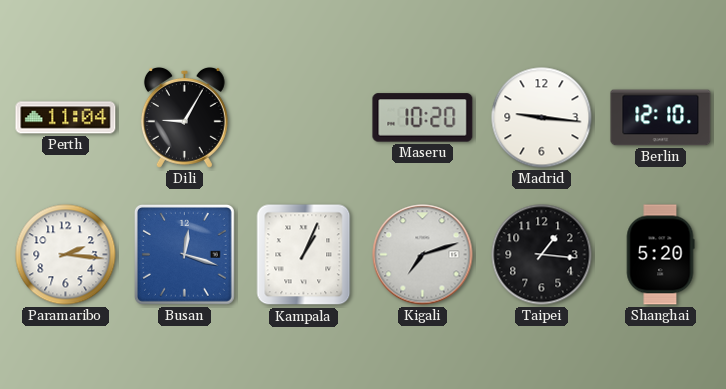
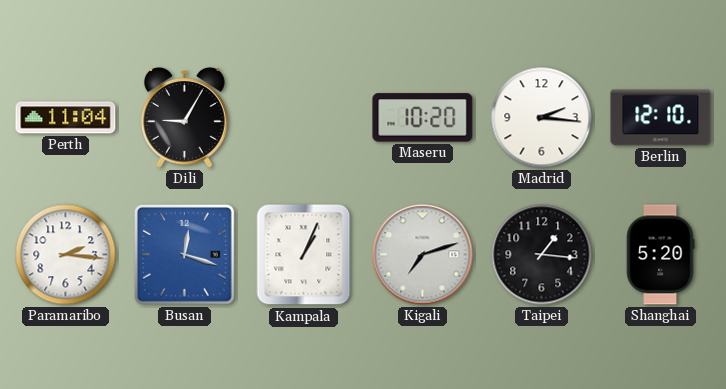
Madrid: 9:16 -> 2:16
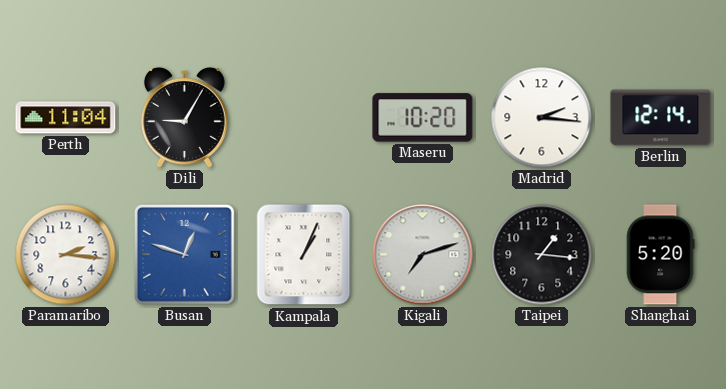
Berlin: 12:10 -> 12:14
Busan: 12:18 -> 12:48
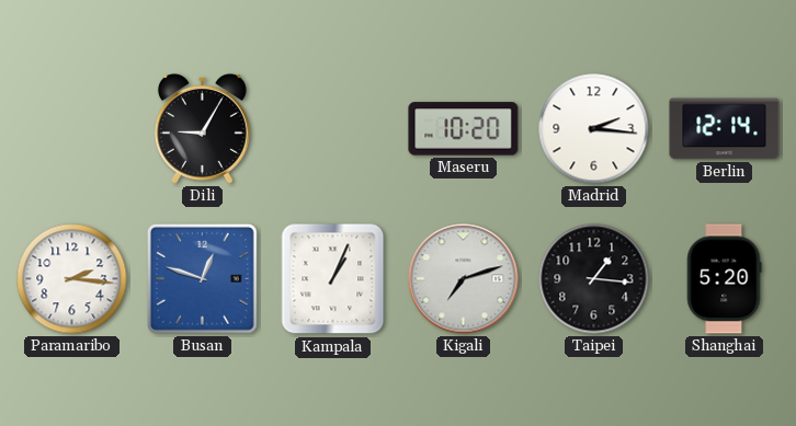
Perth: 11:04 -> none
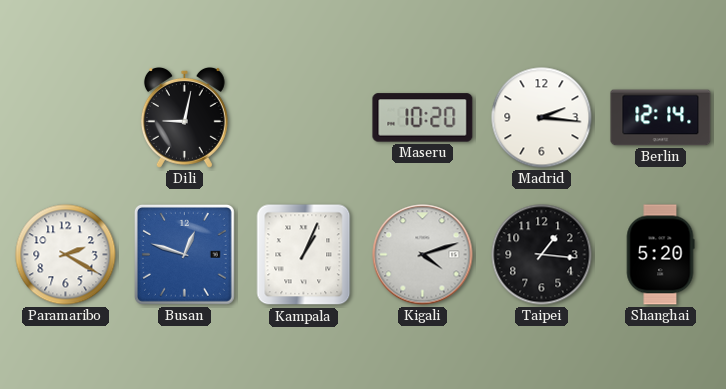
Dili: 9:05 -> 9:02
Paramaribo: 2:16 -> 2:20
Kigali: 7:12 -> 4:12
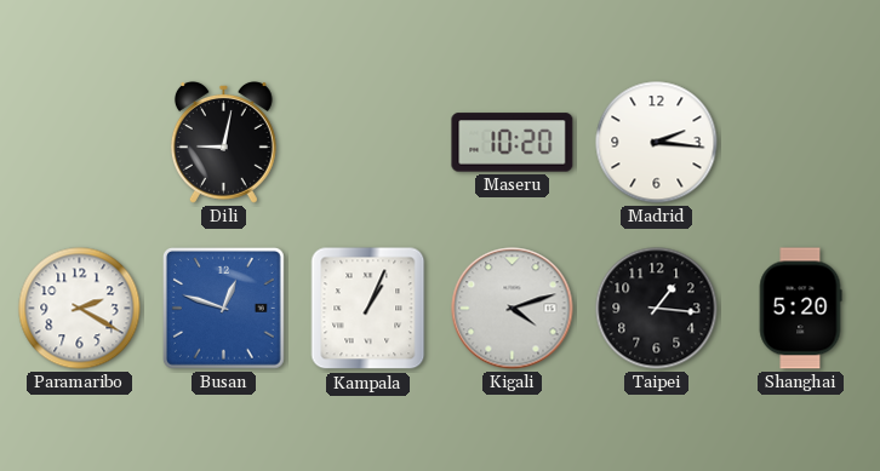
Berlin: 12:14 -> none
